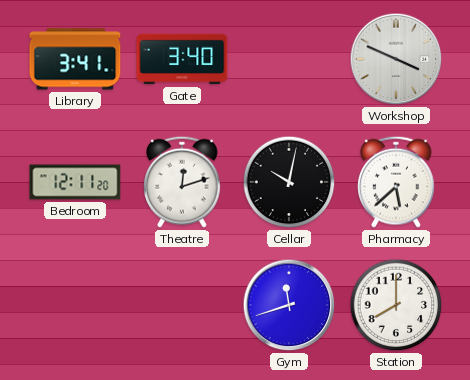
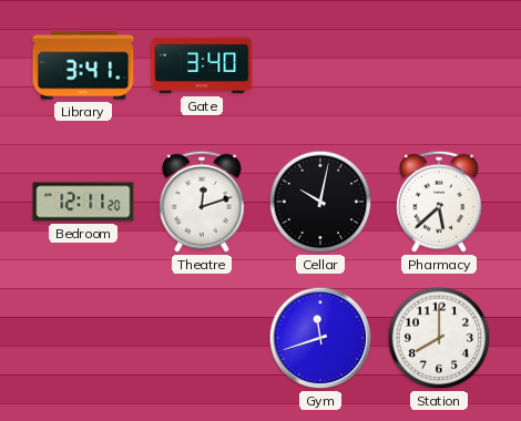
Workshop: 3:49 -> none
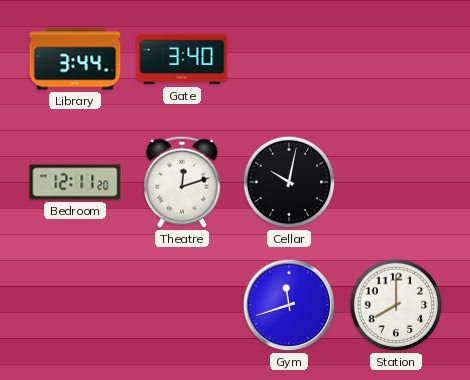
Library: 3:41 -> 3:44
Pharmacy: 5:38 -> none
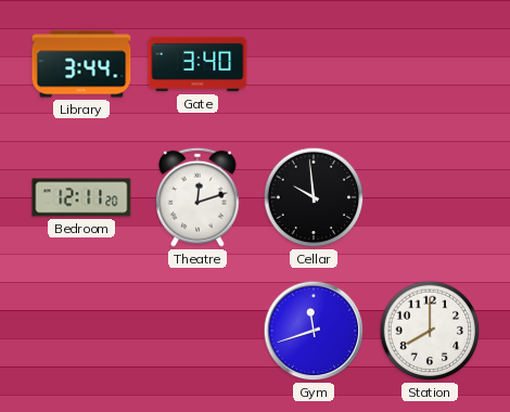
Cellar: 10:02 -> 9:59
